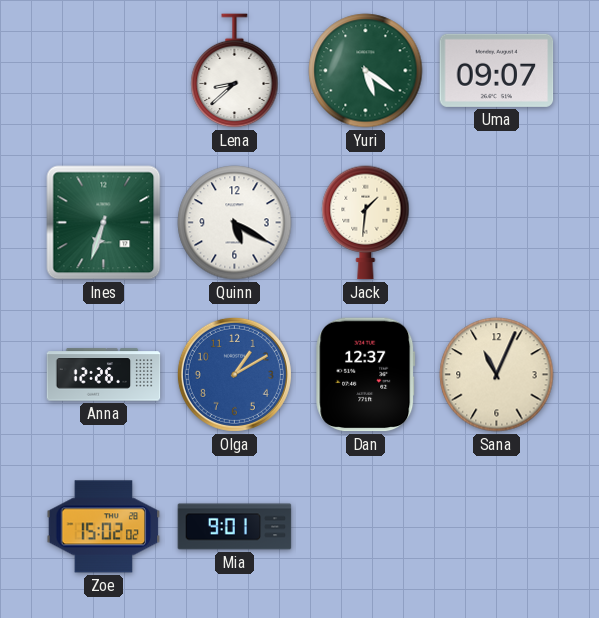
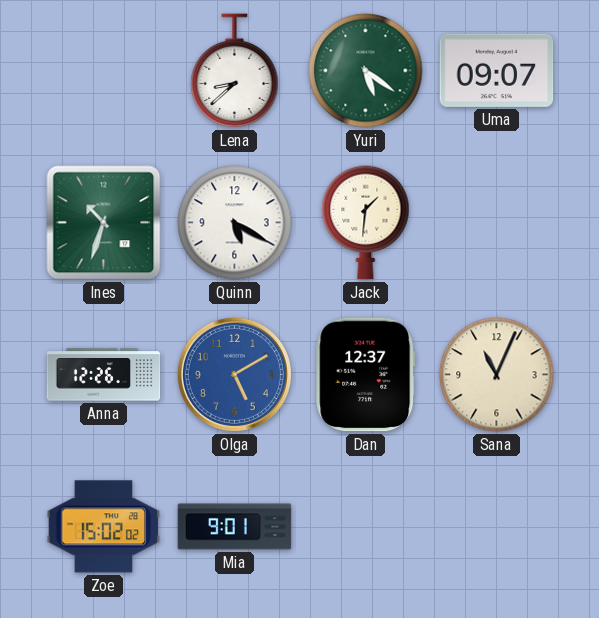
Ines: 6:33 -> 10:33
Olga: 1:10 -> 5:10
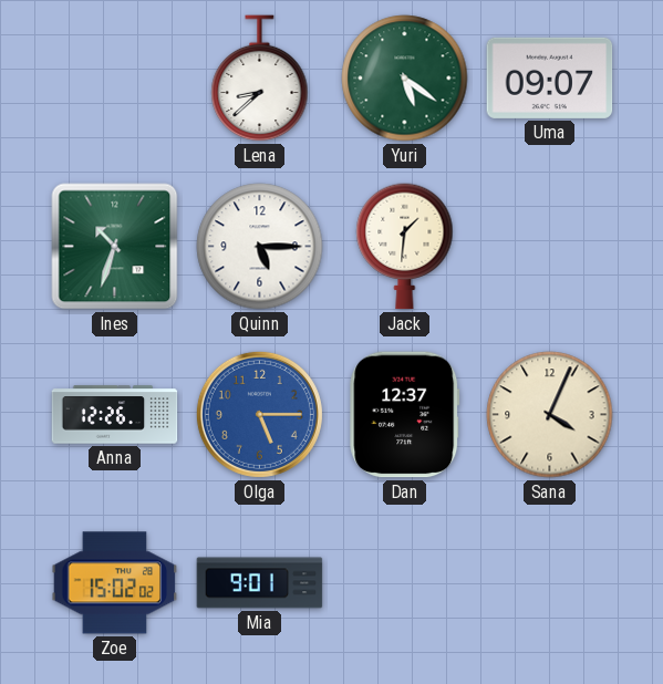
Quinn: 5:20 -> 5:15
Olga: 5:10 -> 5:15
Sana: 11:04 -> 4:04
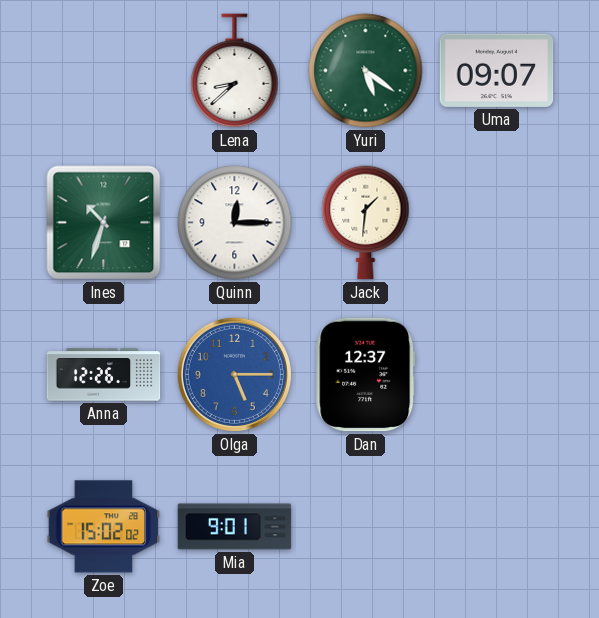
Quinn: 5:15 -> 12:15
Sana: 4:04 -> none
